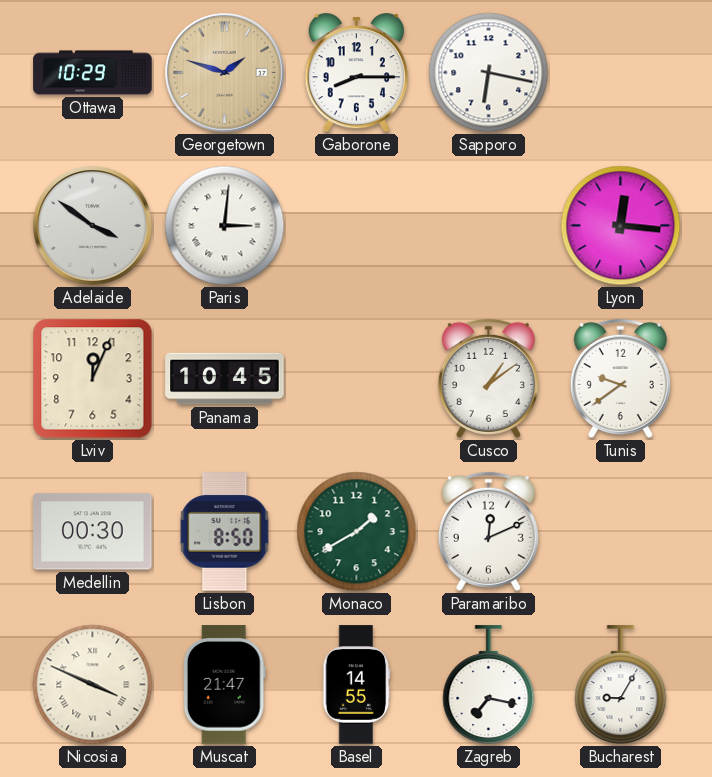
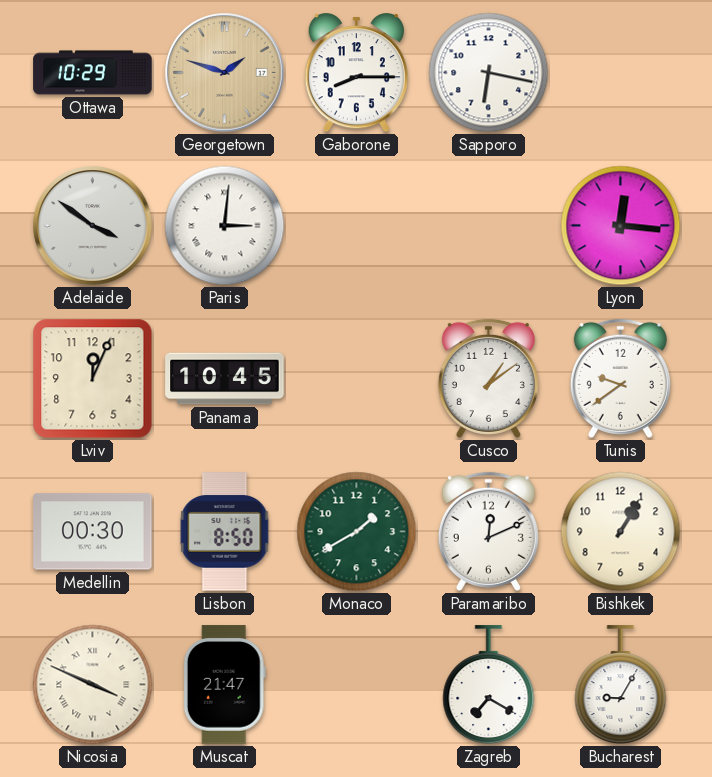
Bishkek: none -> 1:05
Basel: 14:55 -> none
Zagreb: 7:17 -> 7:20
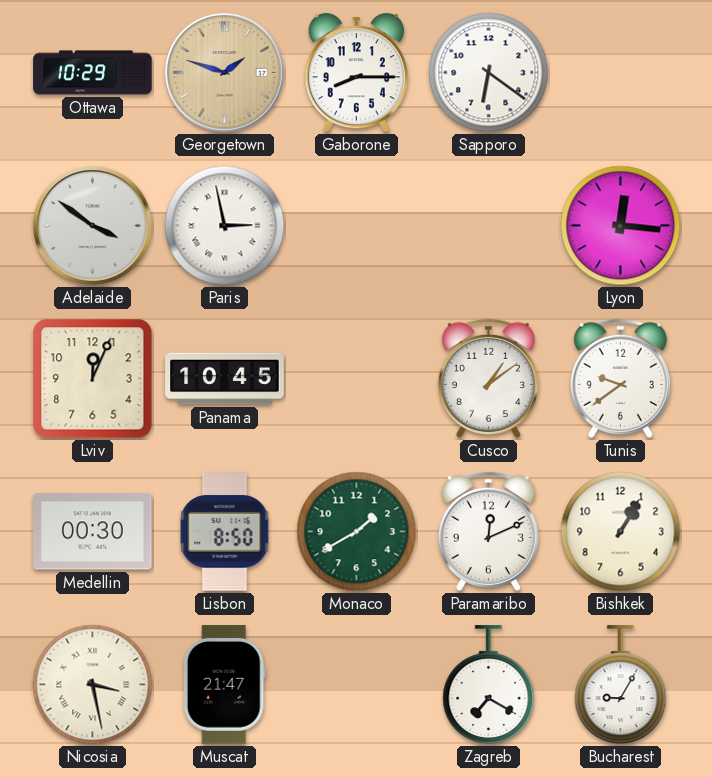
Sapporo: 6:17 -> 6:21
Paris: 3:01 -> 2:58
Nicosia: 3:49 -> 3:28
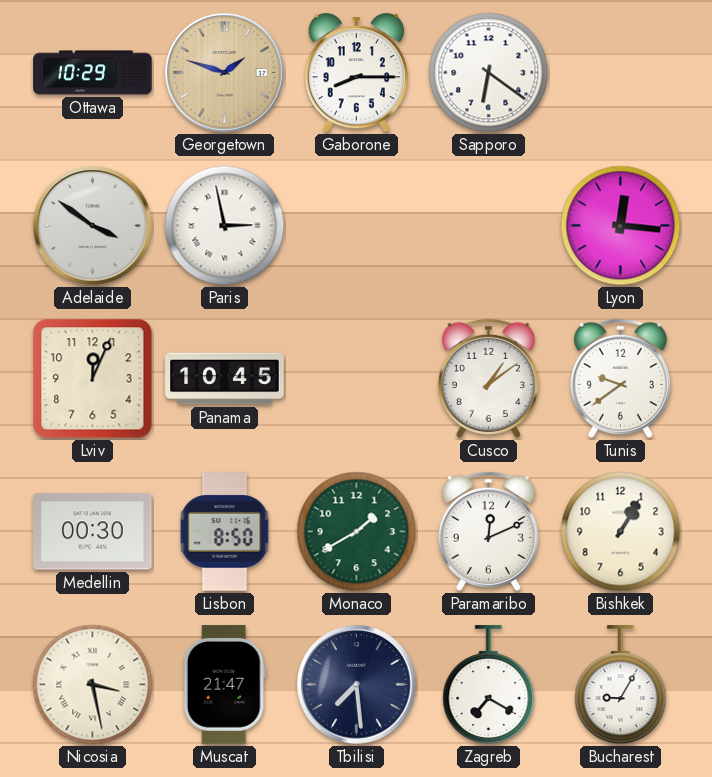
Tbilisi: none -> 7:29
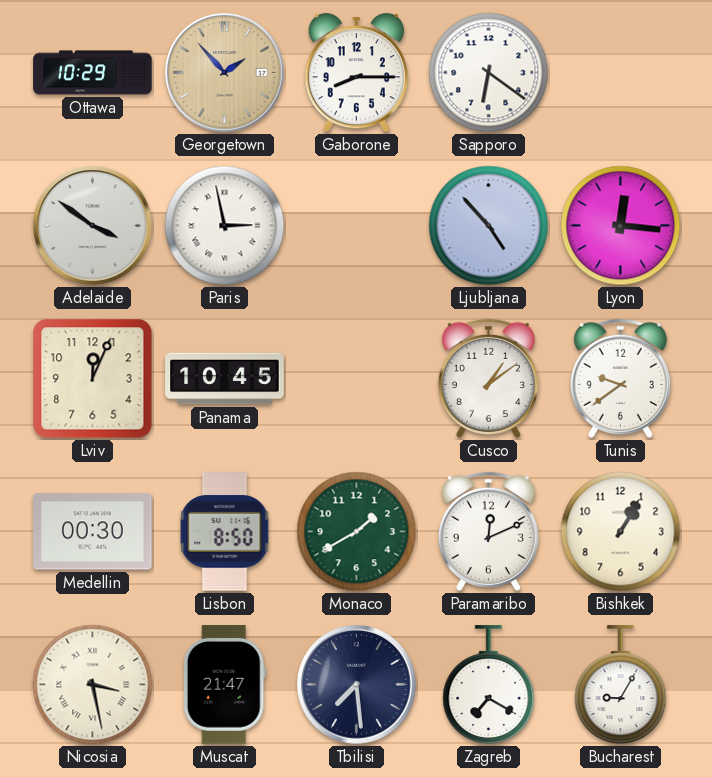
Georgetown: 1:48 -> 1:53
Ljubljana: none -> 4:53
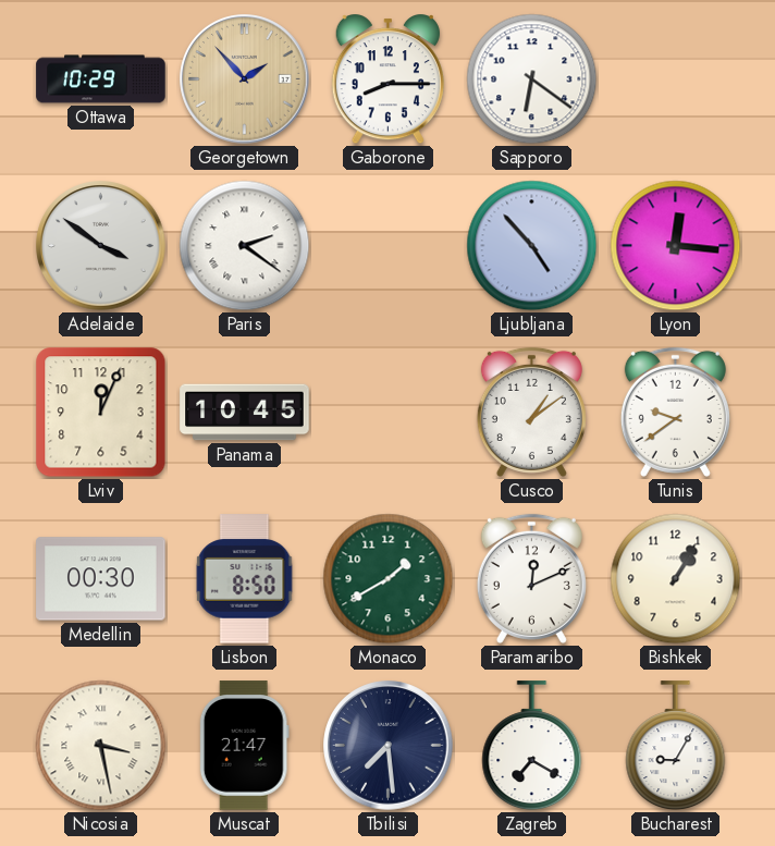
Paris: 2:58 -> 2:21
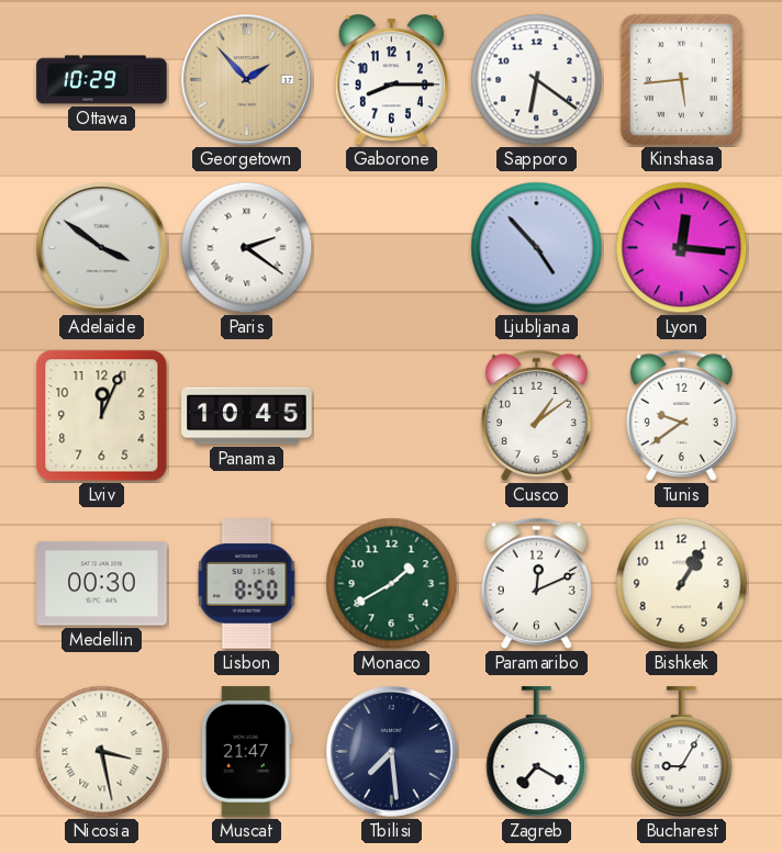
Kinshasa: none -> 5:44
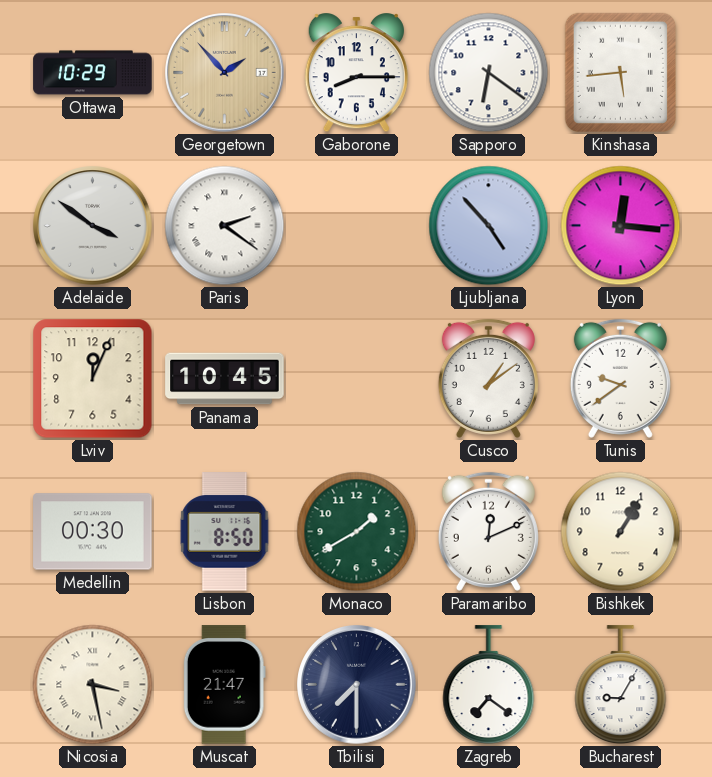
Tbilisi: 7:29 -> 7:30
Zagreb: 7:20 -> 7:21
